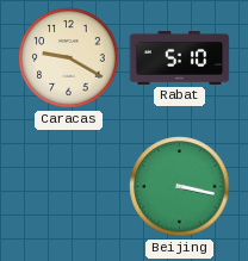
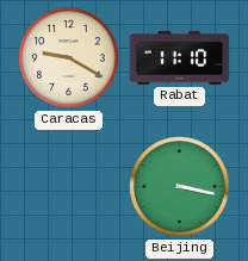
Rabat: 5:10 -> 11:10
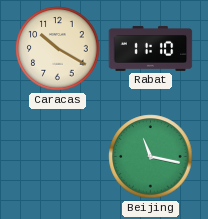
Caracas: 9:20 -> 10:20
Beijing: 3:17 -> 11:17
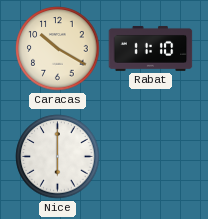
Nice: none -> 6:00
Beijing: 11:17 -> none
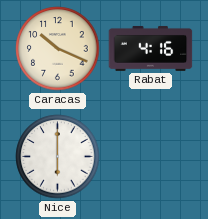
Caracas: 10:20 -> 10:19
Rabat: 11:10 -> 4:16
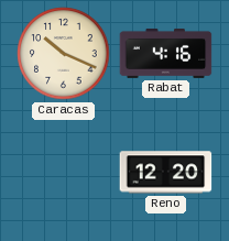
Nice: 6:00 -> none
Reno: none -> 12:20
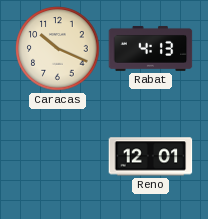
Rabat: 4:16 -> 4:13
Reno: 12:20 -> 12:01
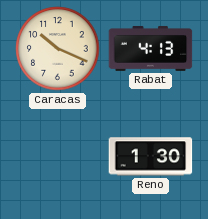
Reno: 12:01 -> 1:30
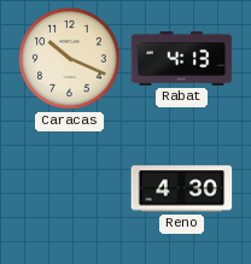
Reno: 1:30 -> 4:30
